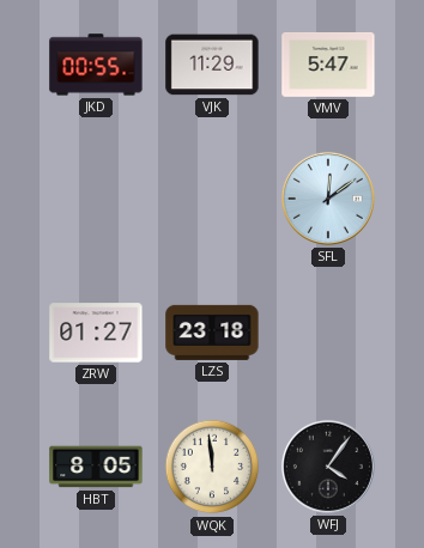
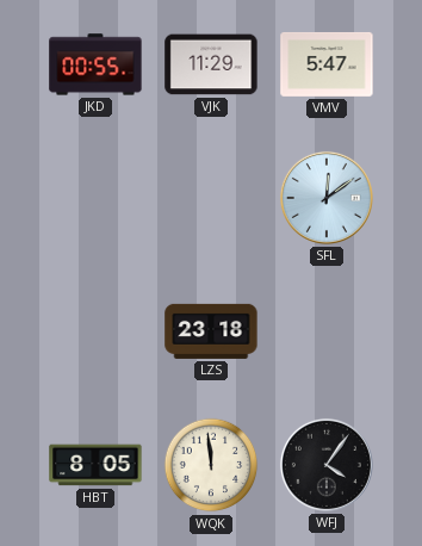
ZRW: 01:27 -> none
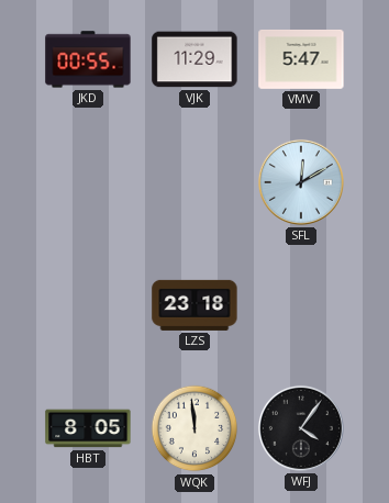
SFL: 12:09 -> 12:10
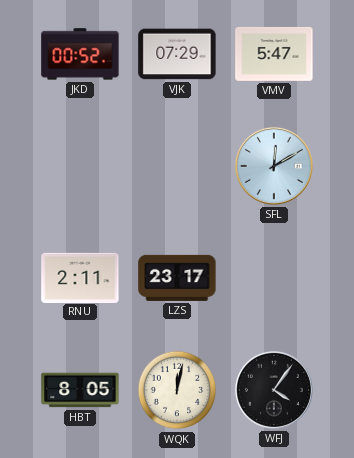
JKD: 00:55 -> 00:52
VJK: 11:29 -> 07:29
RNU: none -> 2:11
LZS: 23:18 -> 23:17
WQK: 11:59 -> 12:02
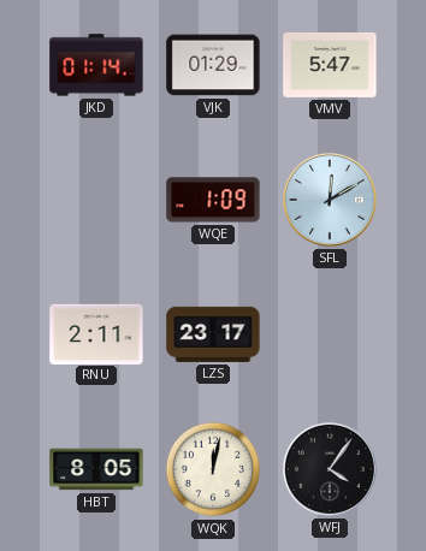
JKD: 00:52 -> 01:14
VJK: 07:29 -> 01:29
WQE: none -> 1:09
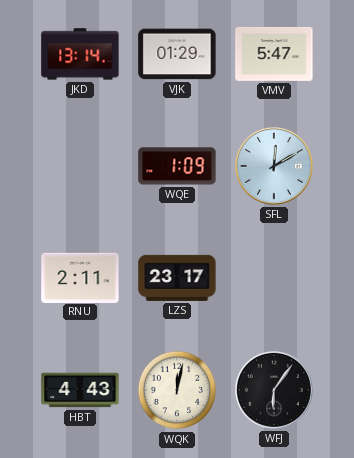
JKD: 01:14 -> 13:14
HBT: 8:05 -> 4:43
WFJ: 4:06 -> 6:06
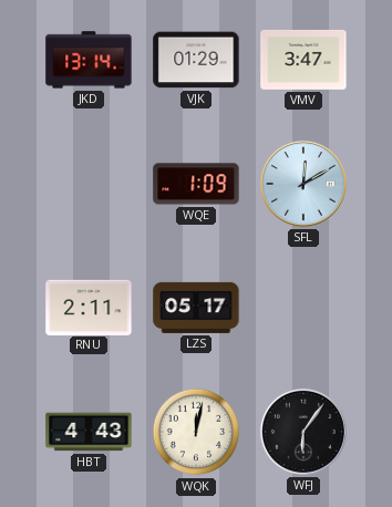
VMV: 5:47 -> 3:47
LZS: 23:17 -> 05:17
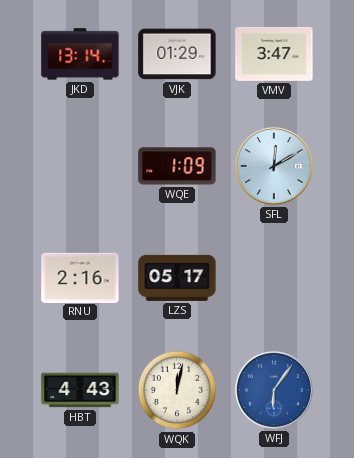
RNU: 2:11 -> 2:16
WFJ dial: black -> blue
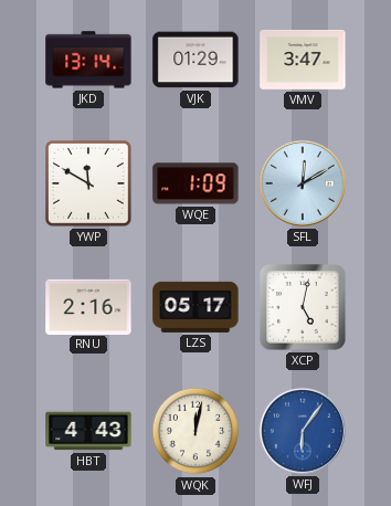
YWP: none -> 11:50
XCP: none -> 5:02
